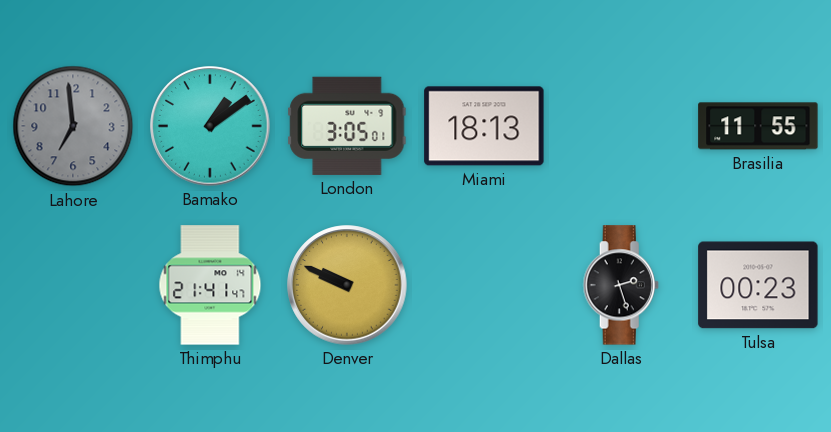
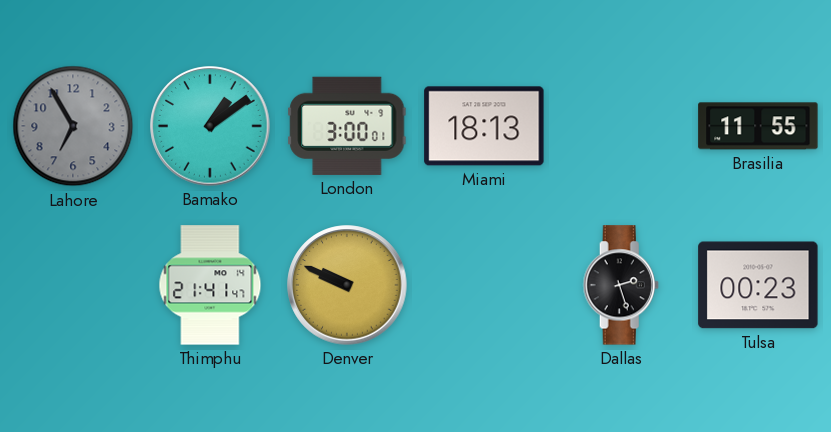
Lahore: 6:59 -> 6:55
London: 3:05 -> 3:00
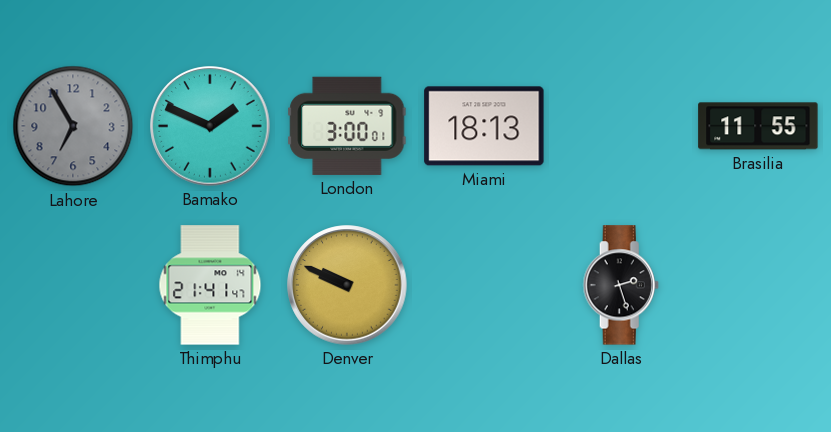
Bamako: 1:09 -> 1:49
Tulsa: 00:23 -> none
